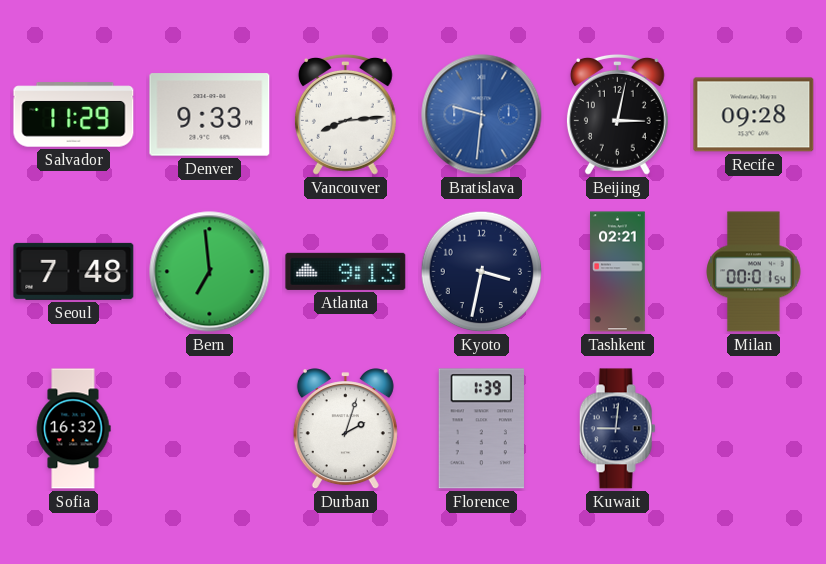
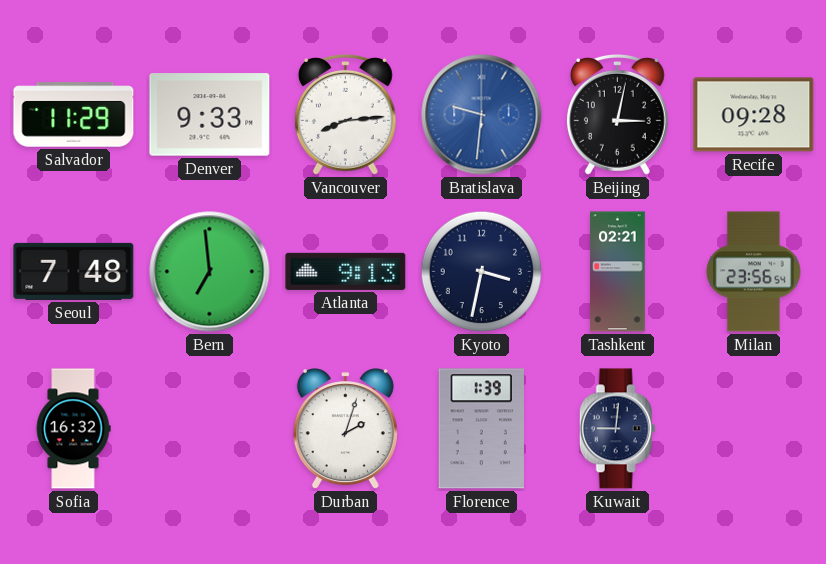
Milan: 00:01 -> 23:56
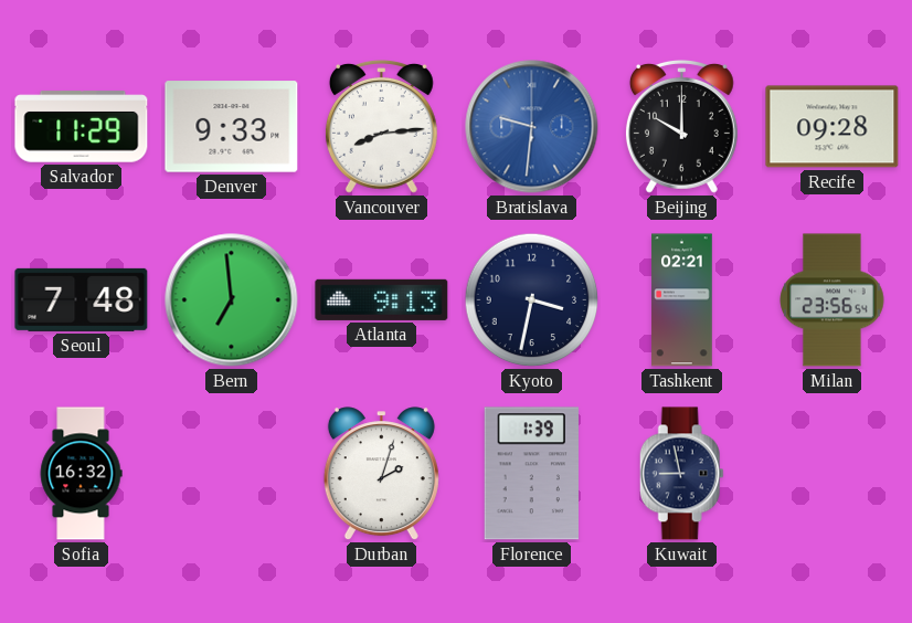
Beijing: 3:02 -> 10:00
Kuwait: 9:01 -> 8:58
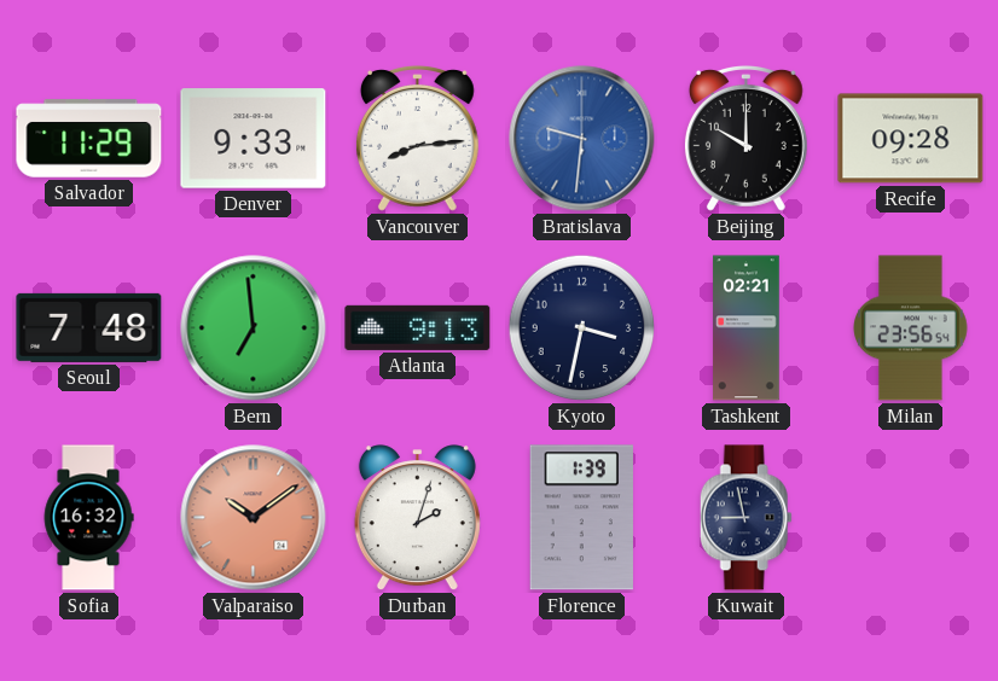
Valparaiso: none -> 10:09
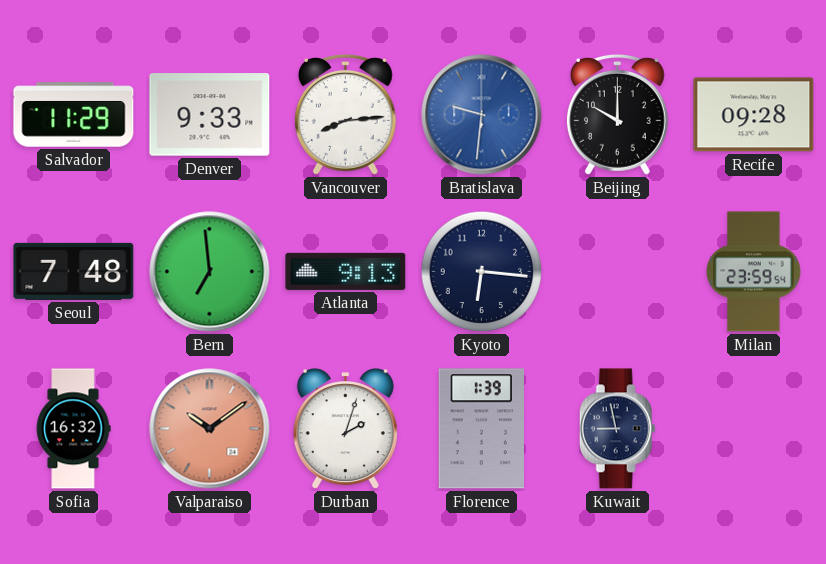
Kyoto: 3:32 -> 6:16
Tashkent: 02:21 -> none
Milan: 23:56 -> 23:59
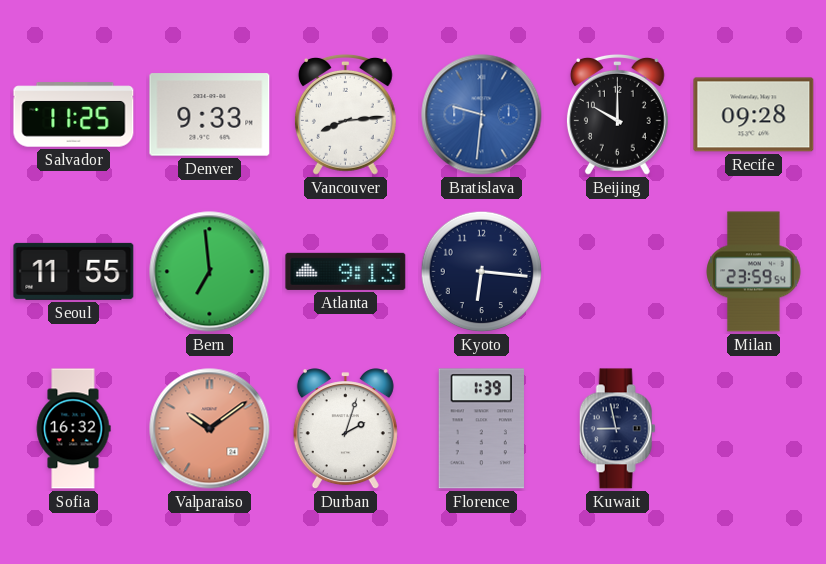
Salvador: 11:29 -> 11:25
Seoul: 7:48 -> 11:55
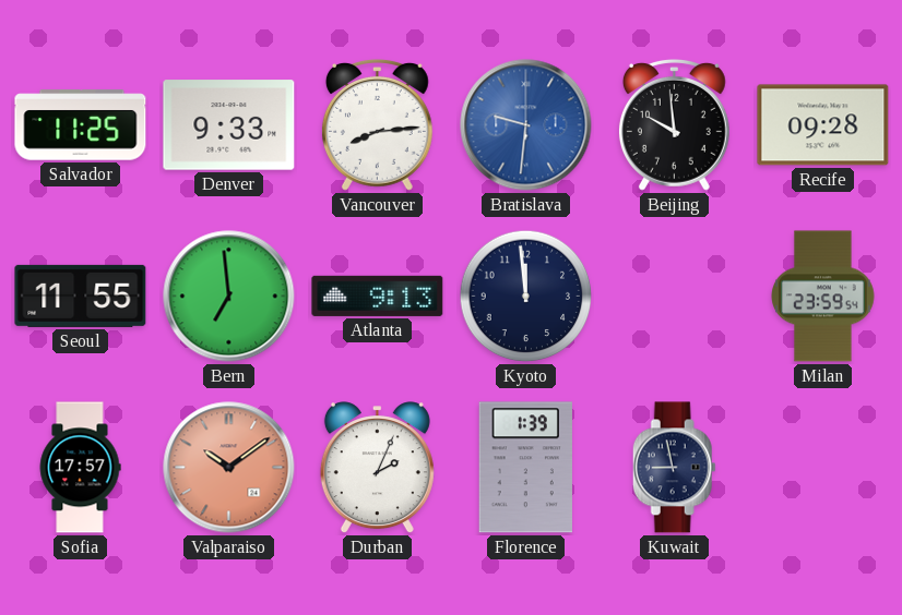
Beijing: 10:00 -> 9:59
Kyoto: 6:16 -> 11:59
Sofia: 16:32 -> 17:57
Durban: 2:03 -> 2:04
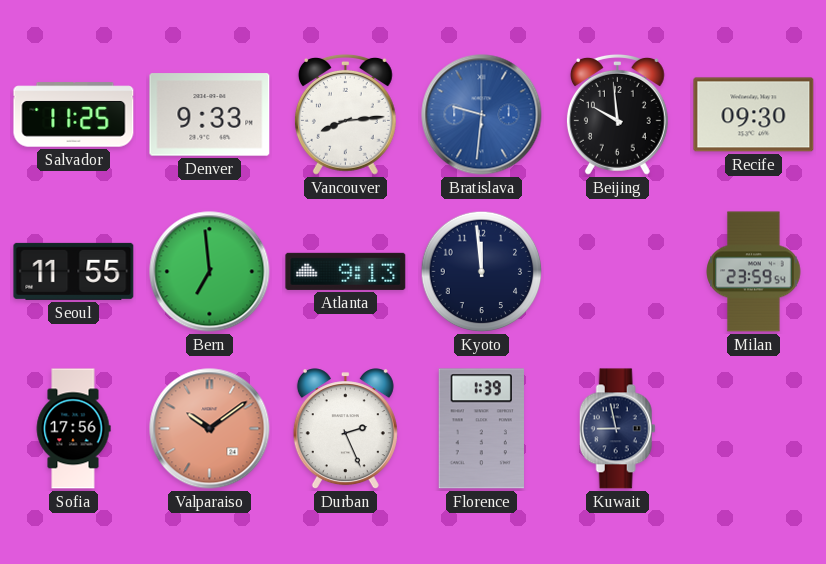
Recife: 09:28 -> 09:30
Sofia: 17:57 -> 17:56
Durban: 2:04 -> 2:26
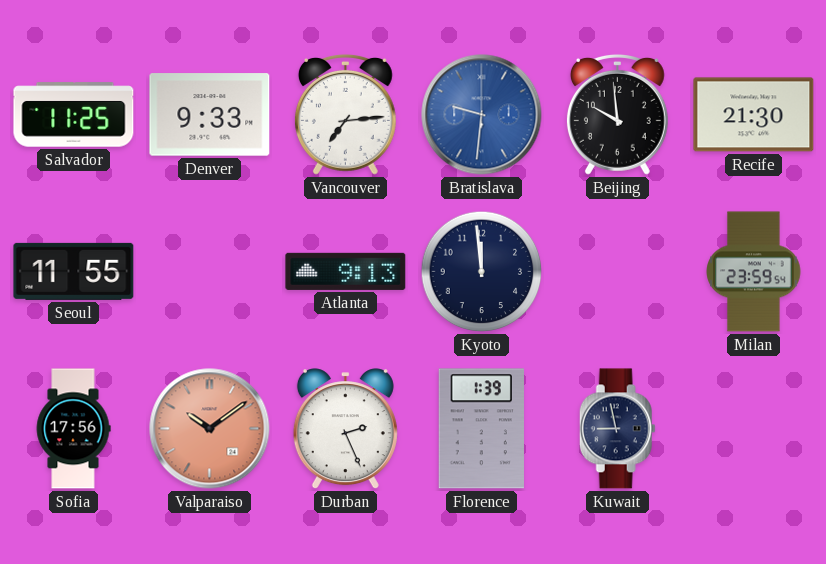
Vancouver: 8:14 -> 7:14
Recife: 09:30 -> 21:30
Bern: 6:59 -> none
